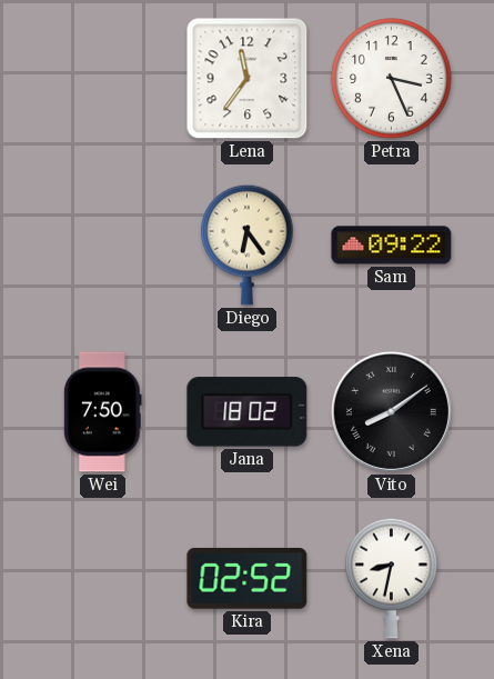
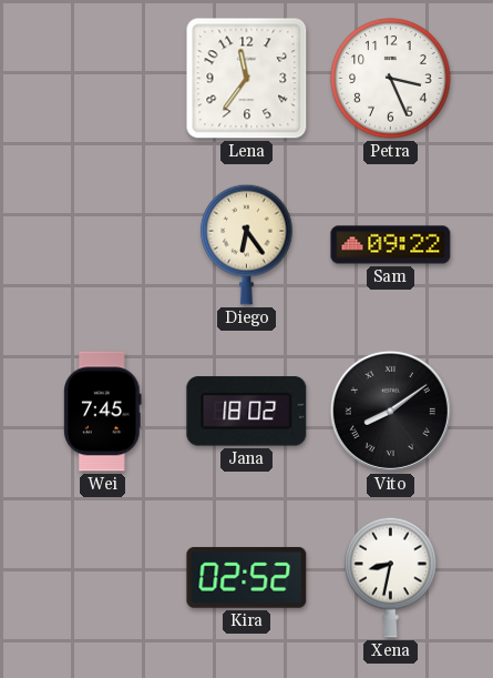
Wei: 7:50 -> 7:45
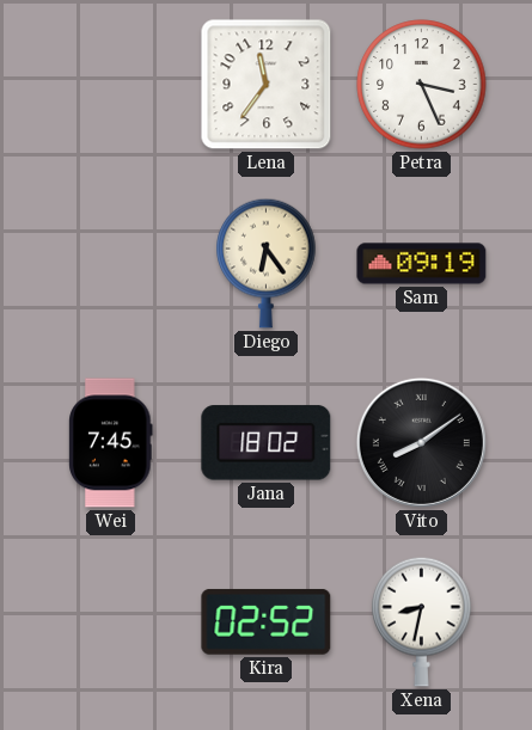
Sam: 09:22 -> 09:19
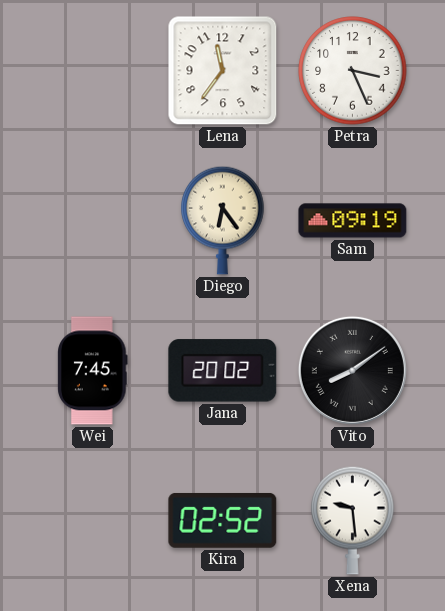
Jana: 18:02 -> 20:02
Xena: 8:32 -> 9:29
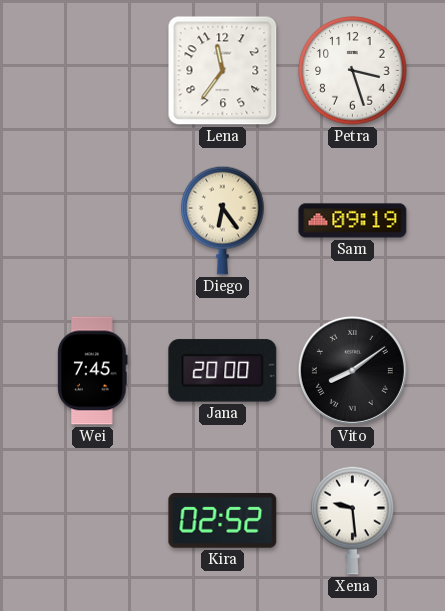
Petra: 3:26 -> 3:27
Jana: 20:02 -> 20:00
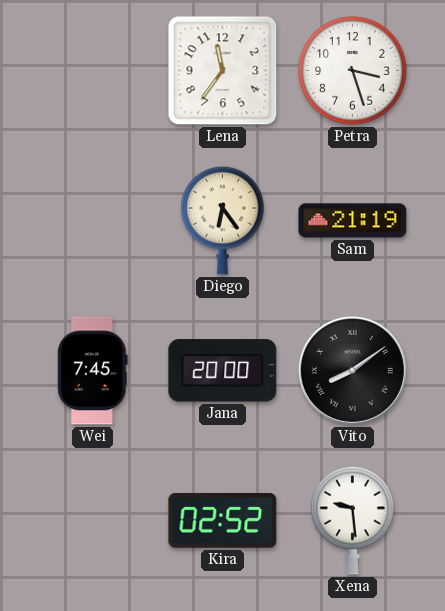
Sam: 09:19 -> 21:19
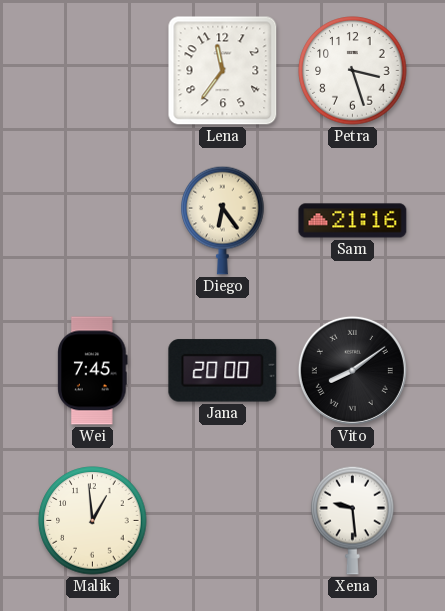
Sam: 21:19 -> 21:16
Malik: none -> 12:59
Kira: 02:52 -> none
